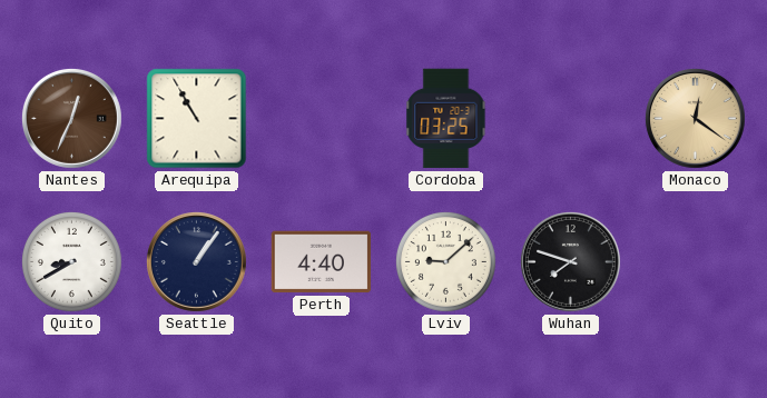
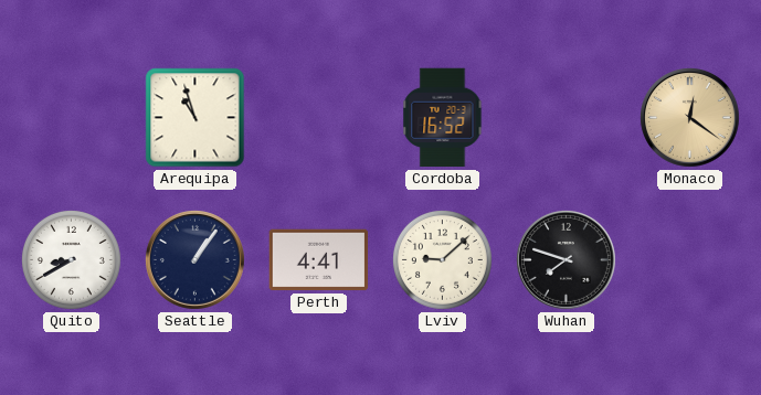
Nantes: 12:34 -> none
Arequipa: 10:55 -> 10:57
Cordoba: 03:25 -> 16:52
Perth: 4:40 -> 4:41
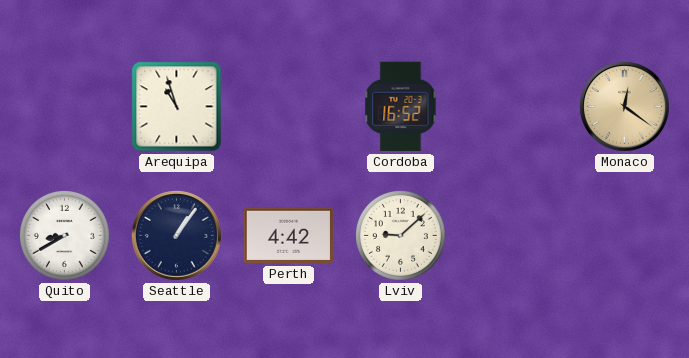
Perth: 4:41 -> 4:42
Wuhan: 7:48 -> none
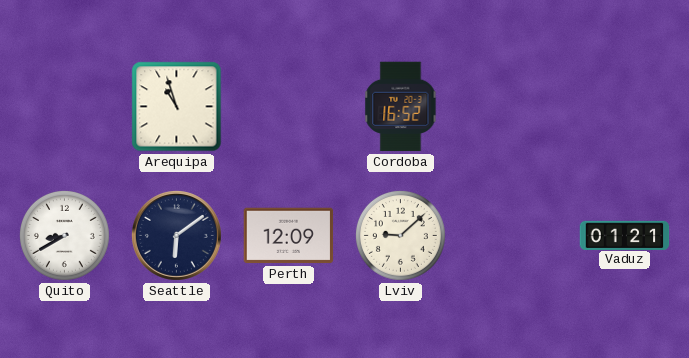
Monaco: 12:21 -> none
Seattle: 1:06 -> 6:09
Perth: 4:42 -> 12:09
Vaduz: none -> 01:21
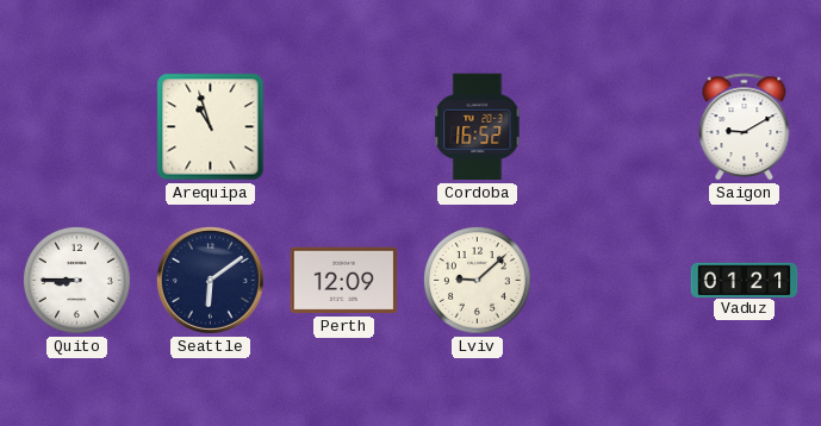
Saigon: none -> 9:10
Quito: 8:40 -> 8:45
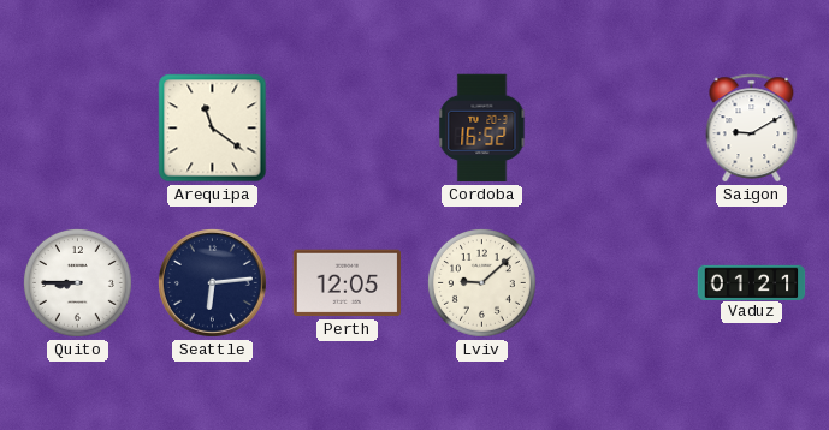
Arequipa: 10:57 -> 11:21
Seattle: 6:09 -> 6:14
Perth: 12:09 -> 12:05
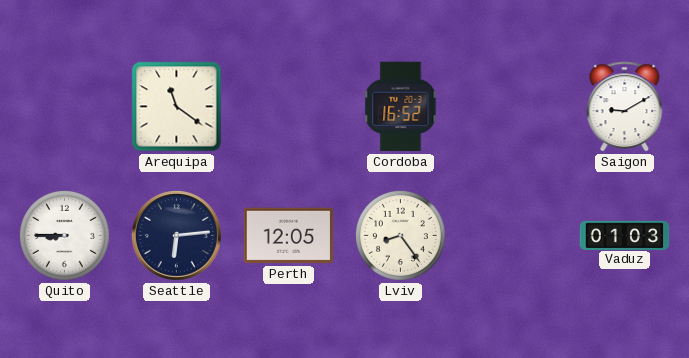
Lviv: 9:08 -> 8:24
Vaduz: 01:21 -> 01:03
